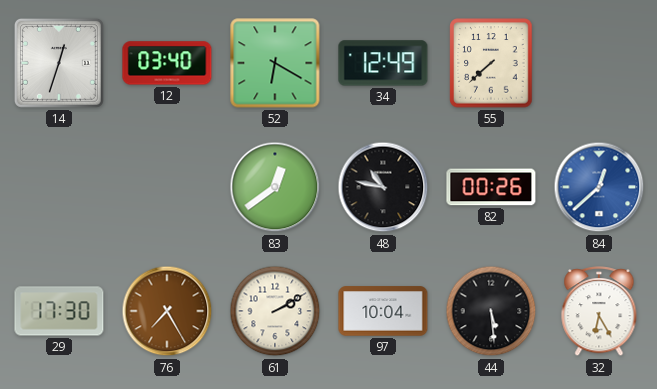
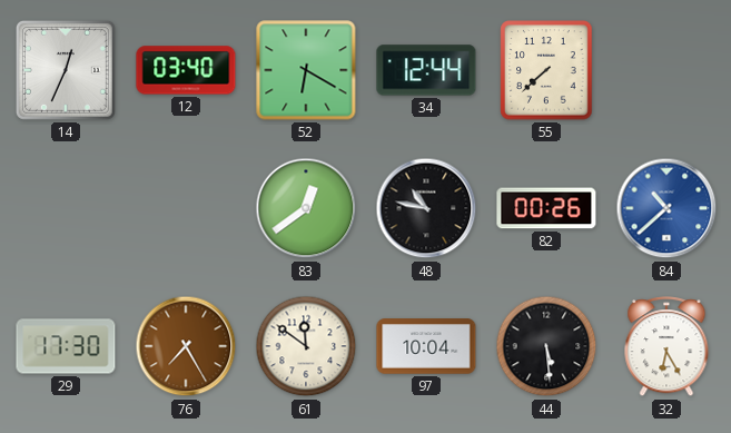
14: 12:33 -> 12:34
34: 12:49 -> 12:44
84: 12:38 -> 10:38
61: 2:10 -> 11:51
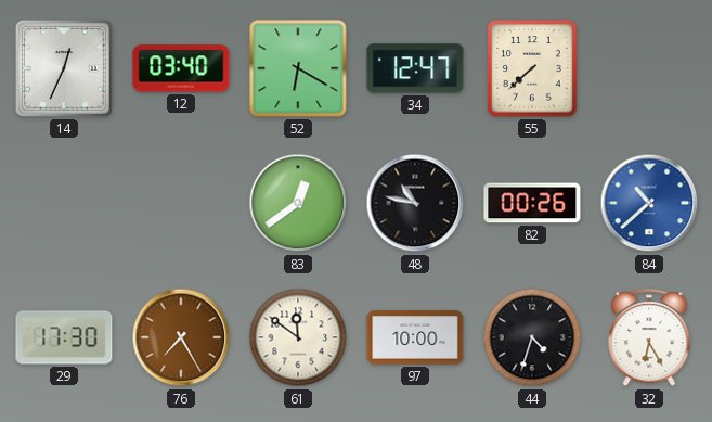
34: 12:44 -> 12:47
97: 10:04 -> 10:00
44: 5:29 -> 4:33
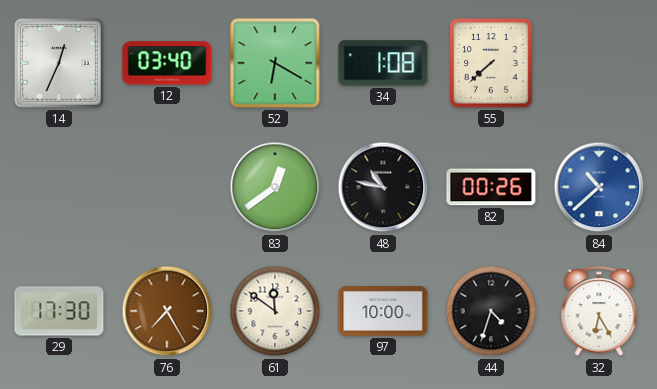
34: 12:47 -> 1:08
